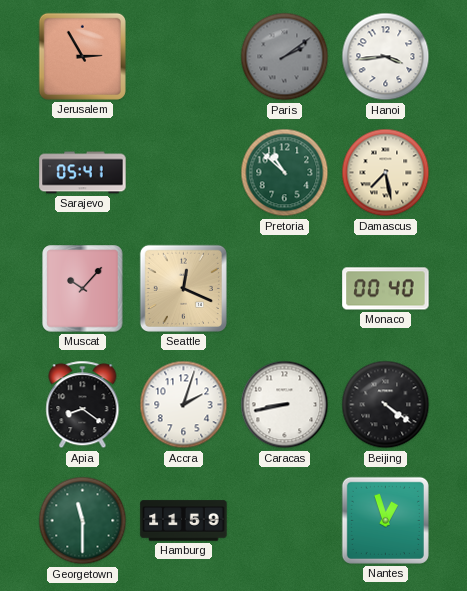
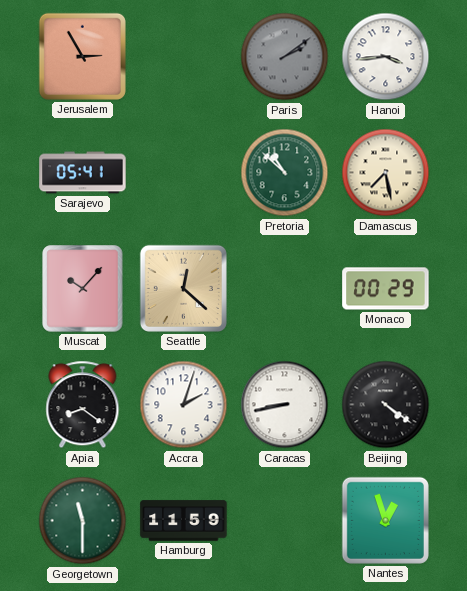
Seattle: 12:19 -> 12:22
Monaco: 00:40 -> 00:29
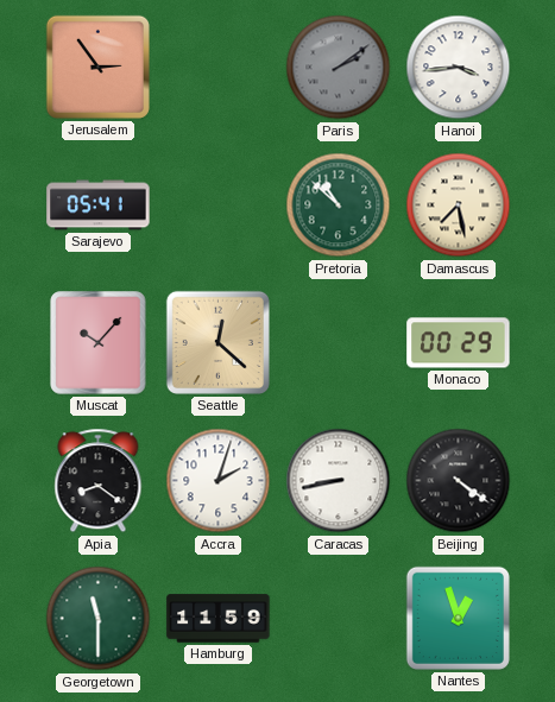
Jerusalem: 2:55 -> 2:54
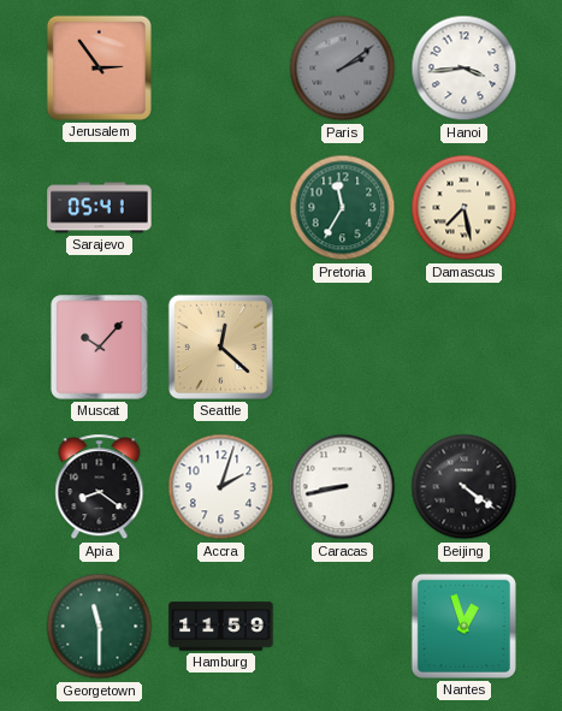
Pretoria: 10:52 -> 11:35
Monaco: 00:29 -> none
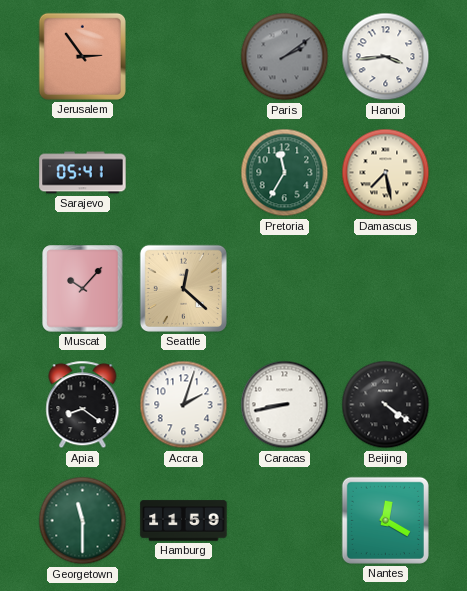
Nantes: 12:57 -> 12:20
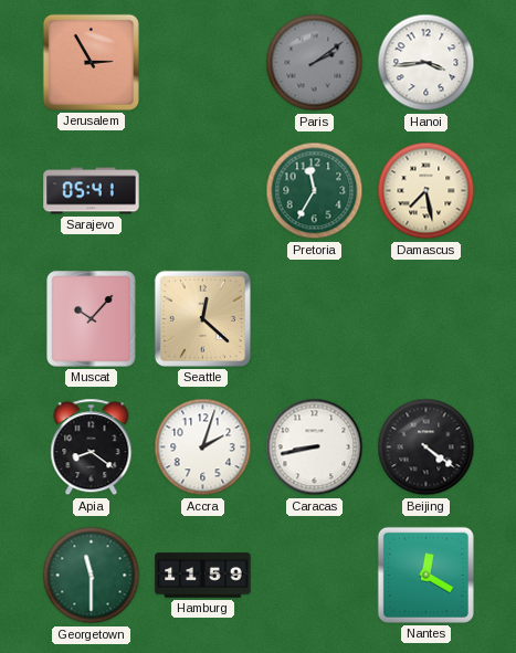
Jerusalem: 2:54 -> 2:55
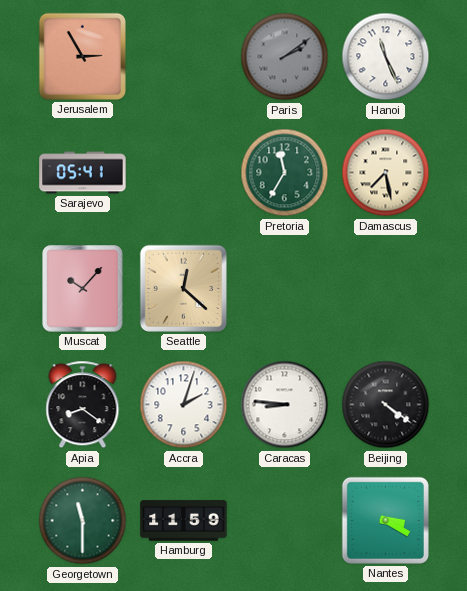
Hanoi: 3:44 -> 11:26
Caracas: 8:43 -> 8:46
Nantes: 12:20 -> 3:20
